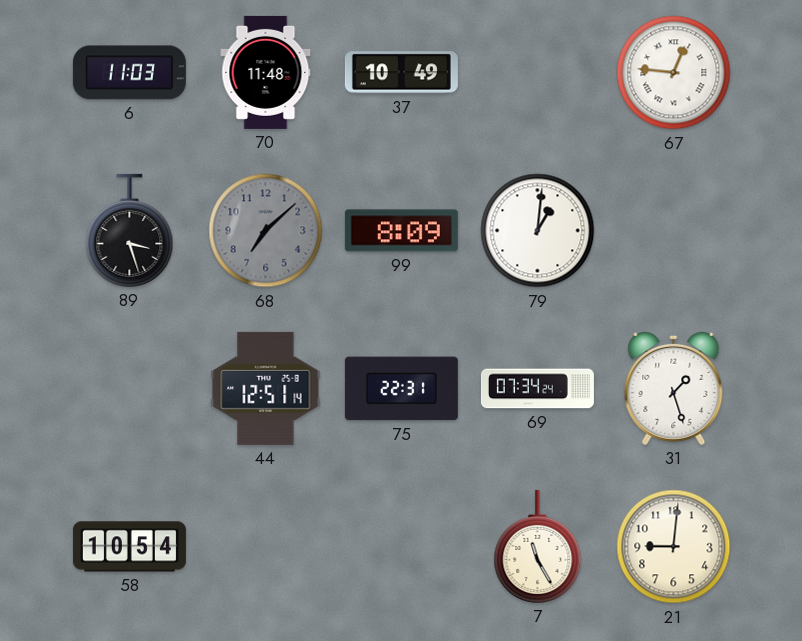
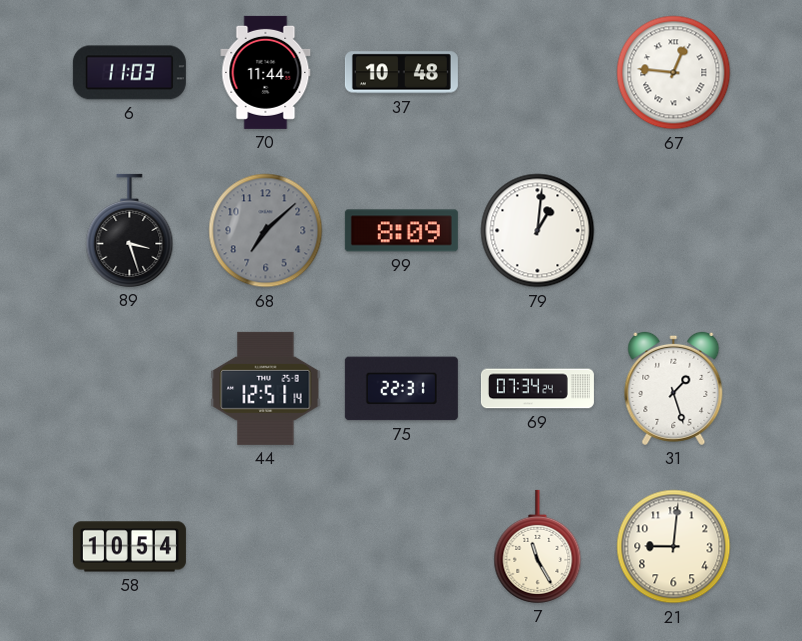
70: 11:48 -> 11:44
37: 10:49 -> 10:48
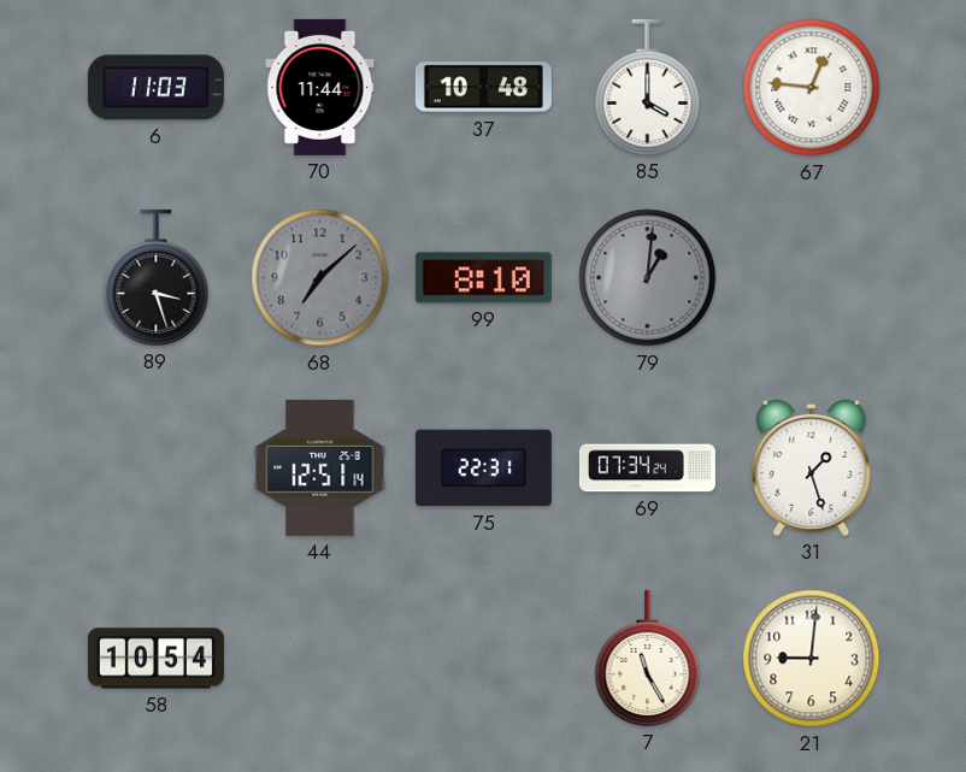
85: none -> 4:00
99: 8:09 -> 8:10
79 dial: white -> grey
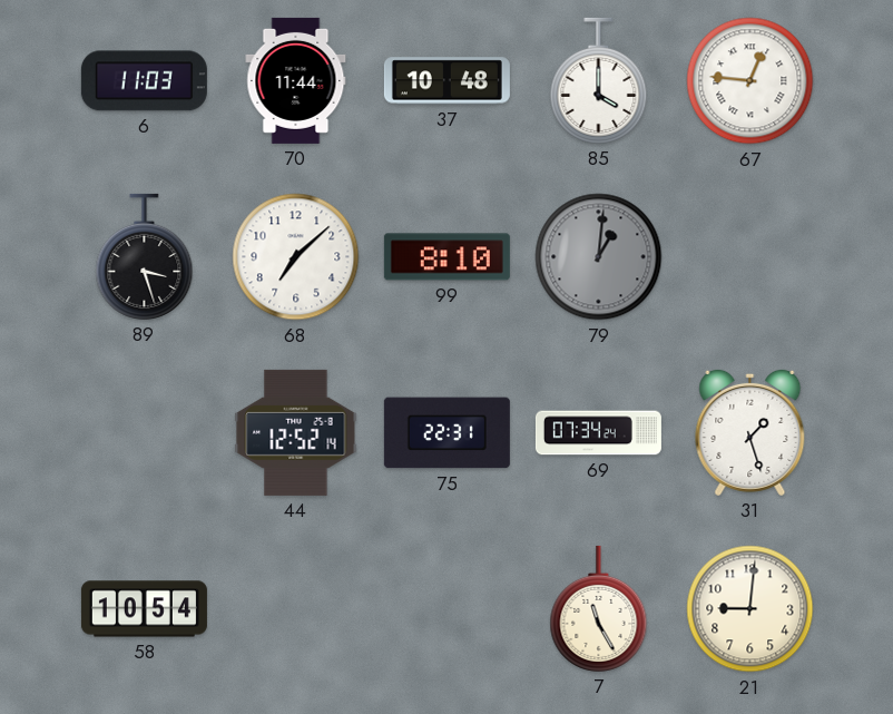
68 dial: grey -> white
44: 12:51 -> 12:52
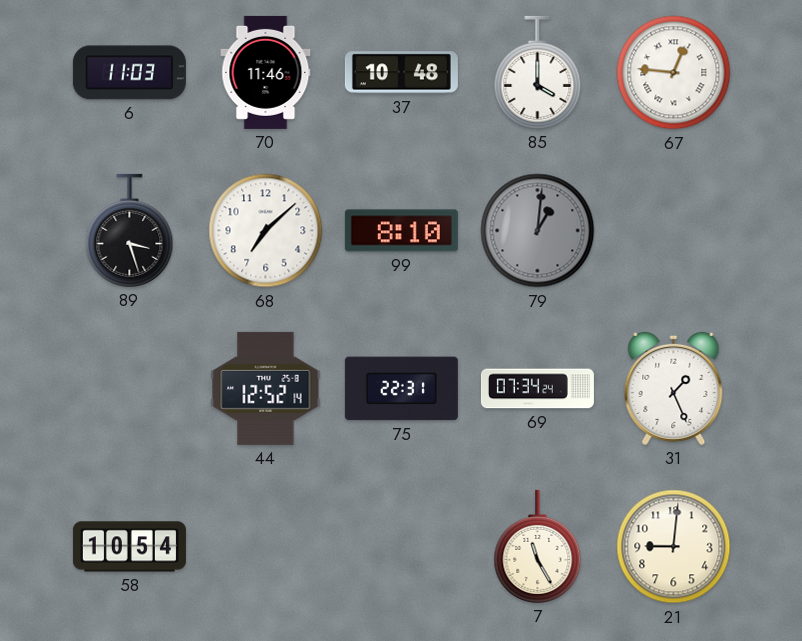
70: 11:44 -> 11:46
31: 1:27 -> 1:26
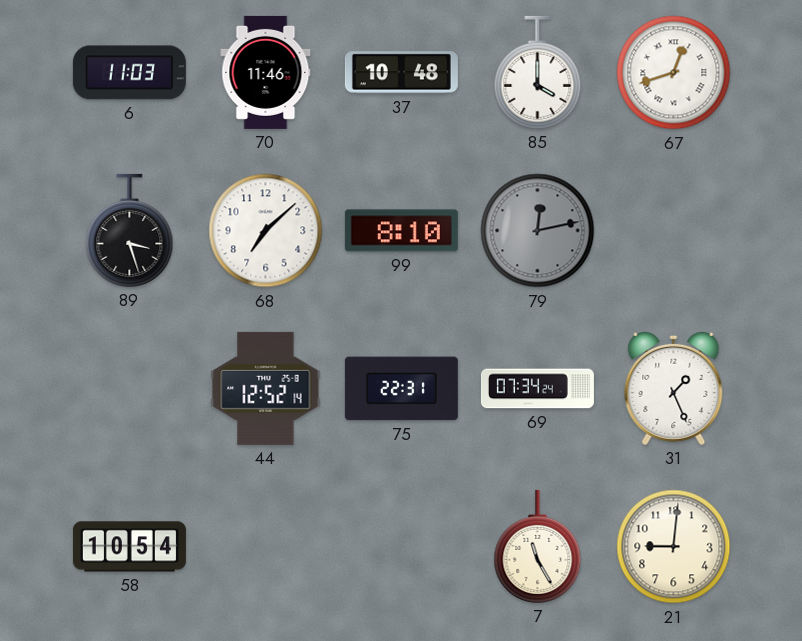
67: 12:46 -> 12:42
79: 1:01 -> 12:13
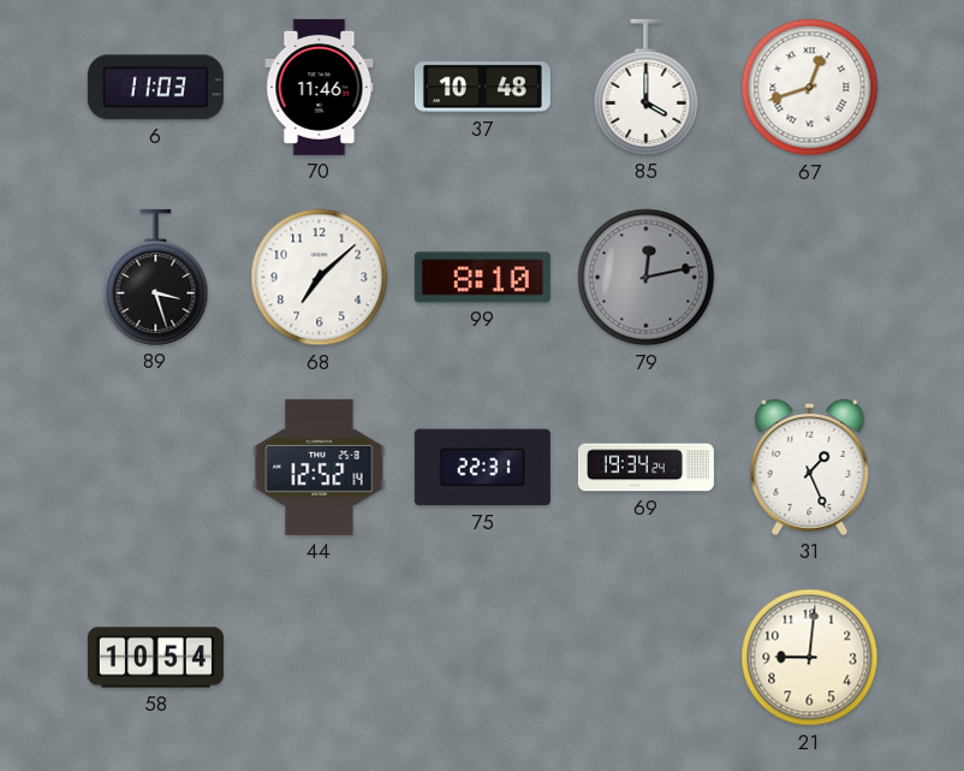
69: 07:34 -> 19:34
7: 11:25 -> none
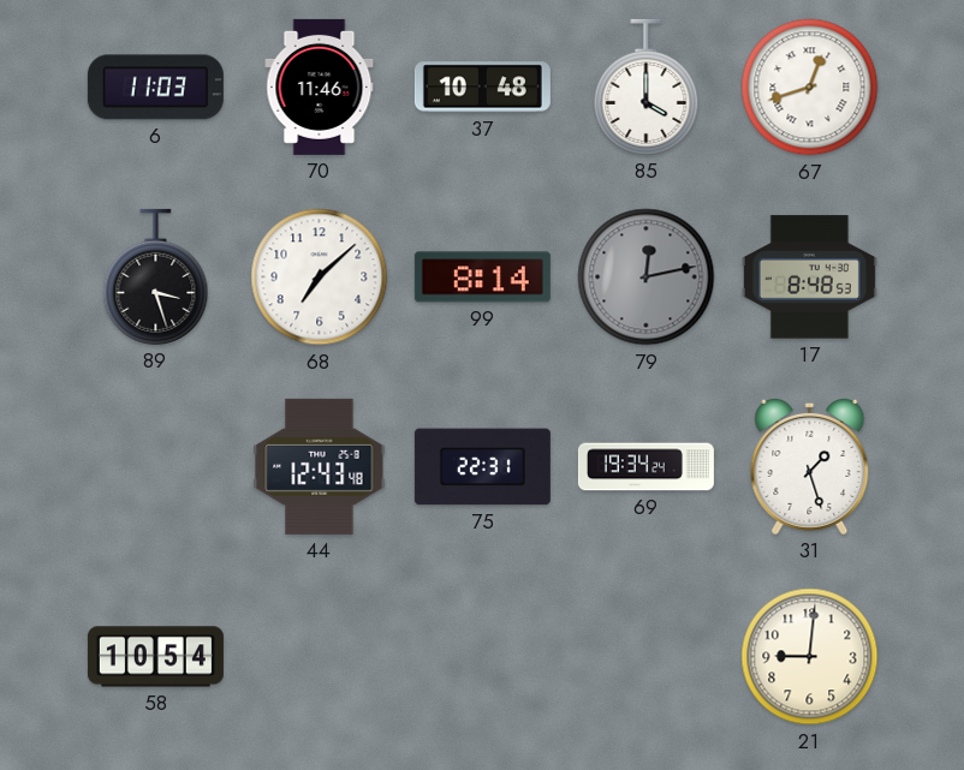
99: 8:10 -> 8:14
17: none -> 8:48
44: 12:52 -> 12:43
31: 1:26 -> 1:27
